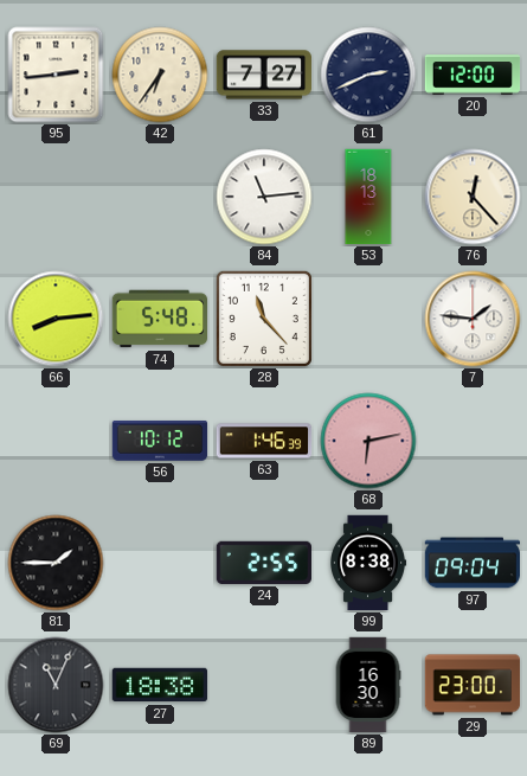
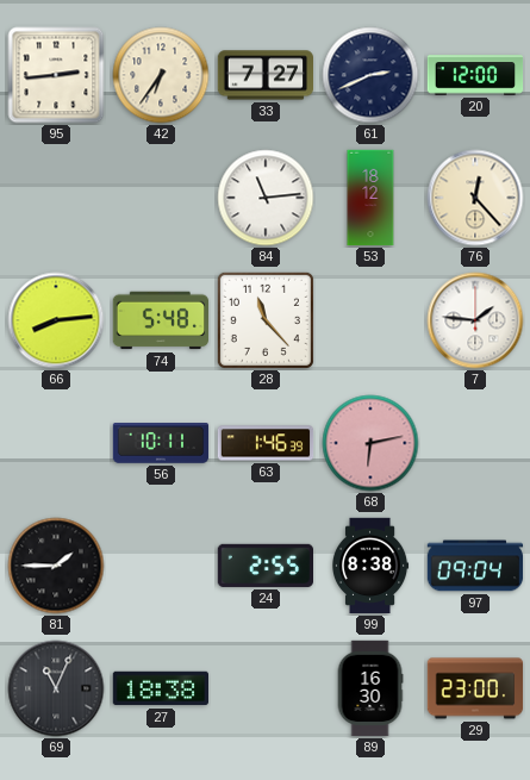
53: 18:13 -> 18:12
56: 10:12 -> 10:11
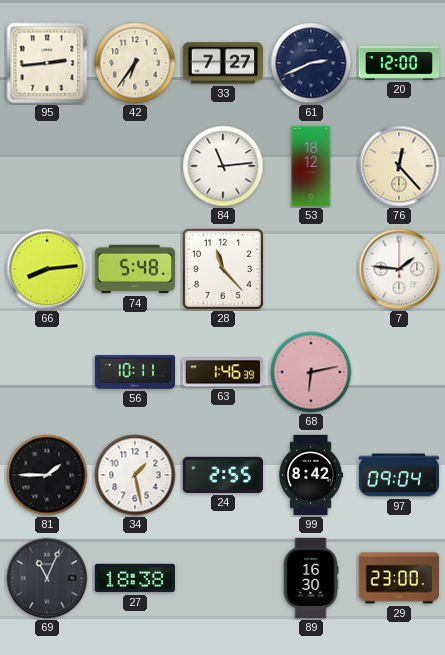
34: none -> 1:28
99: 8:38 -> 8:42
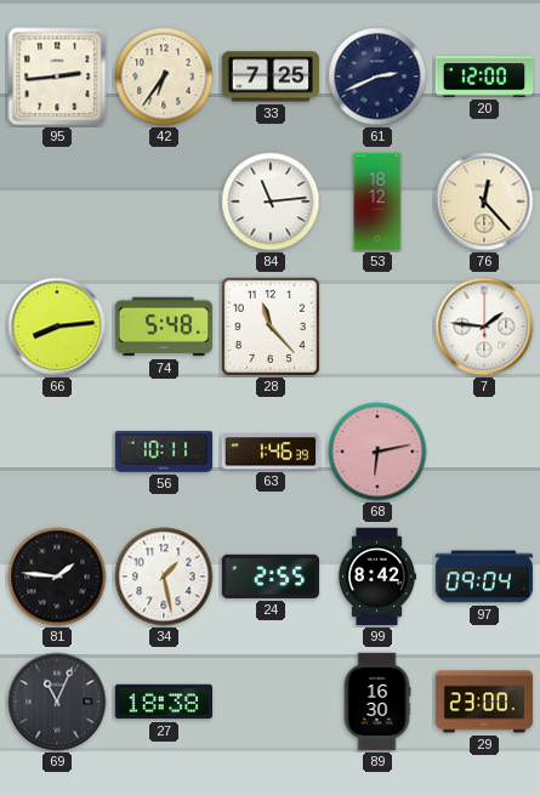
33: 7:27 -> 7:25
81: 1:45 -> 1:46
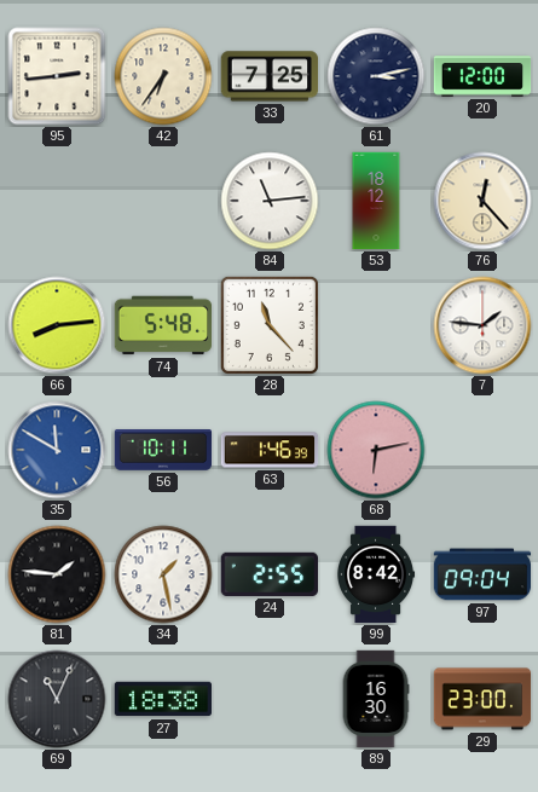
61: 2:41 -> 3:13
35: none -> 11:50
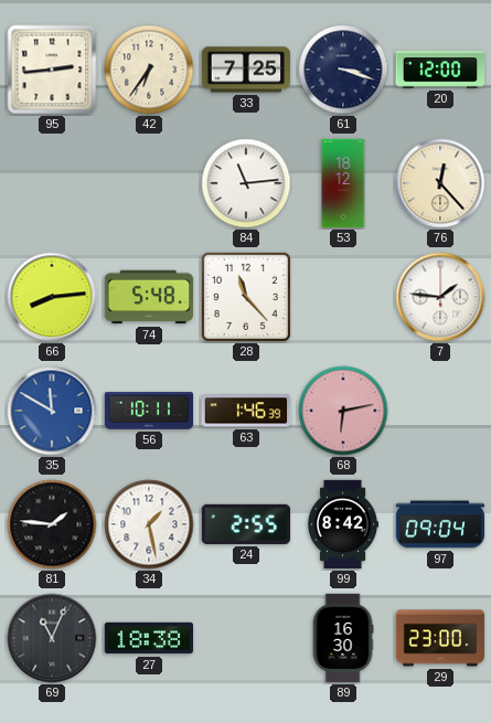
61: 3:13 -> 3:18
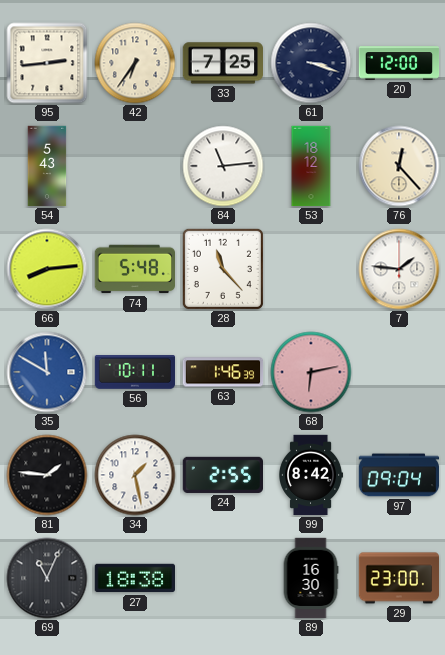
54: none -> 5:43
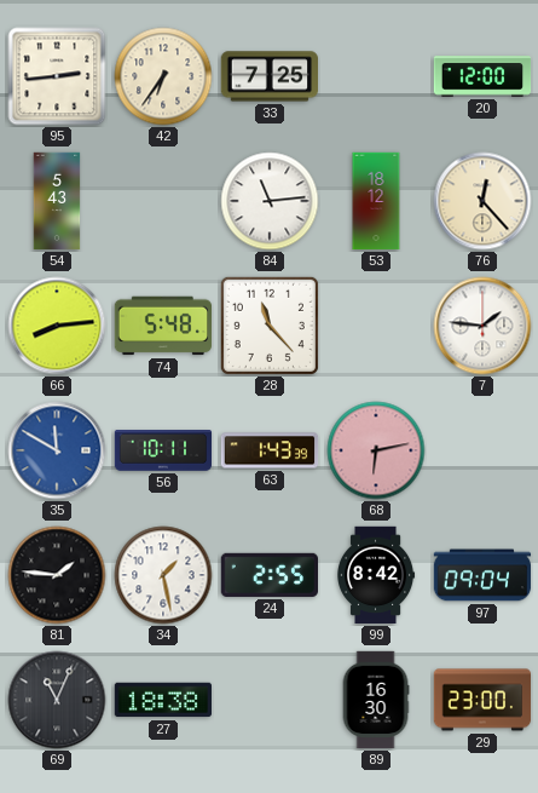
61: 3:18 -> none
63: 1:46 -> 1:43
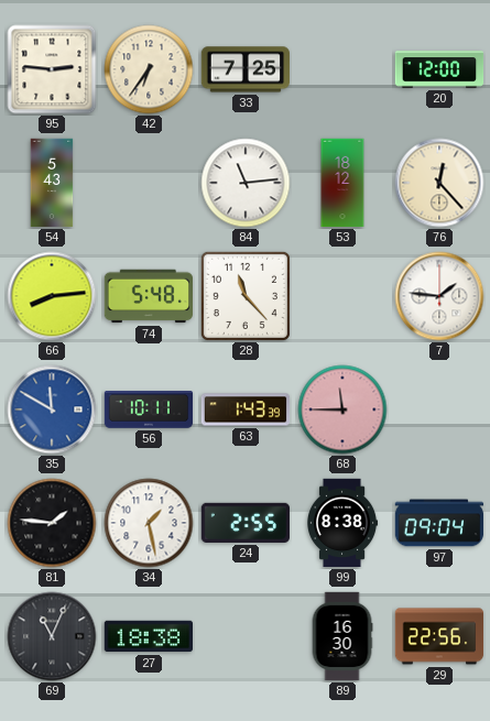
95: 2:44 -> 2:46
68: 6:13 -> 11:45
99: 8:42 -> 8:38
29: 23:00 -> 22:56
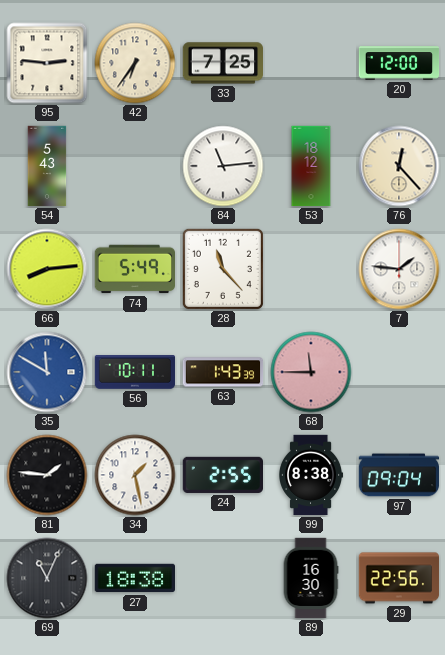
74: 5:48 -> 5:49
